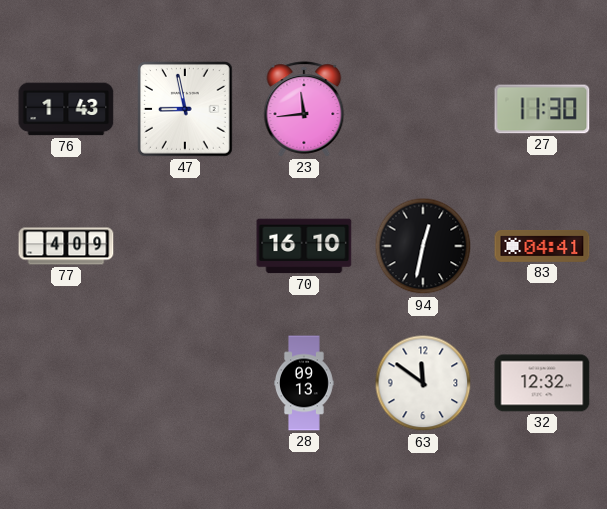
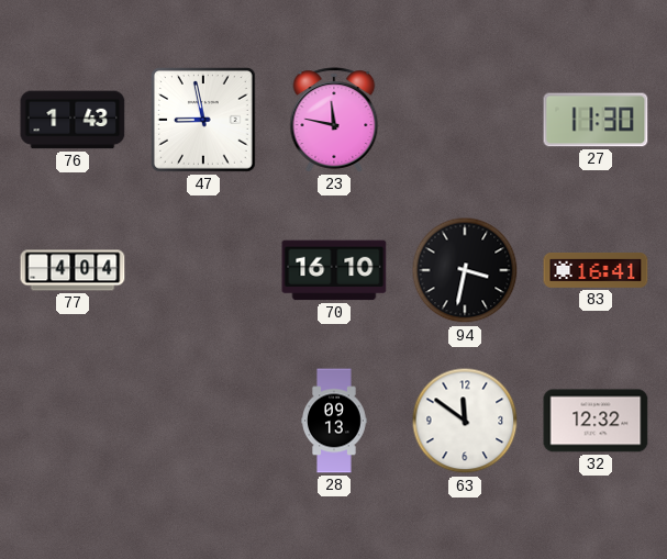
23: 11:44 -> 11:47
77: 4:09 -> 4:04
94: 12:32 -> 3:32
83: 04:41 -> 16:41
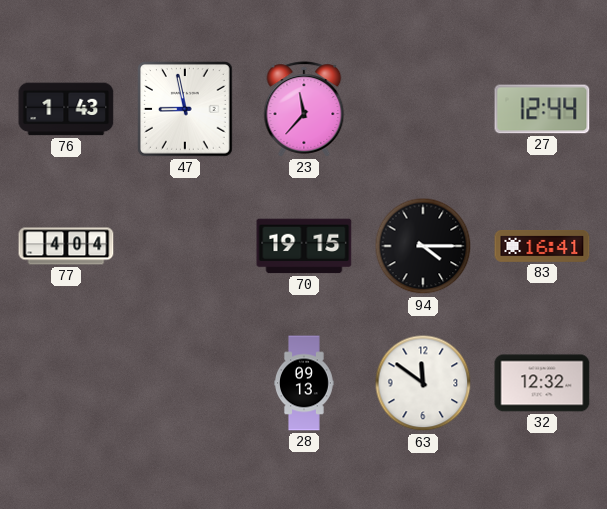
23: 11:47 -> 11:37
27: 11:30 -> 12:44
70: 16:10 -> 19:15
94: 3:32 -> 4:15
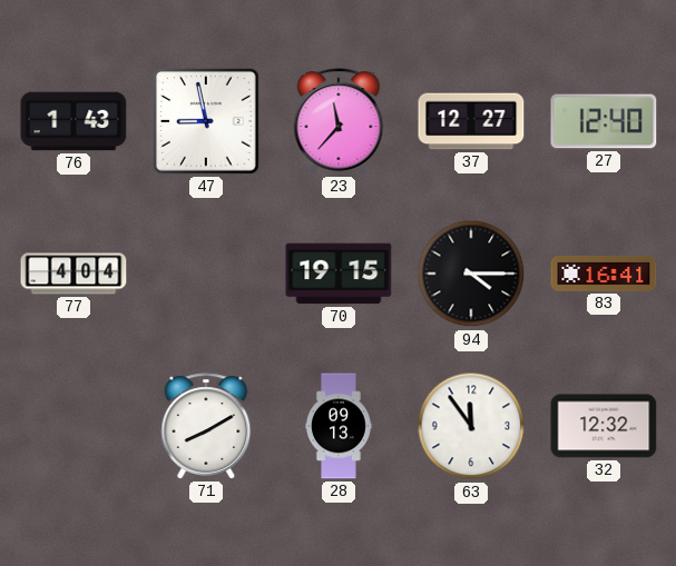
37: none -> 12:27
27: 12:44 -> 12:40
71: none -> 8:10
63: 11:51 -> 11:54
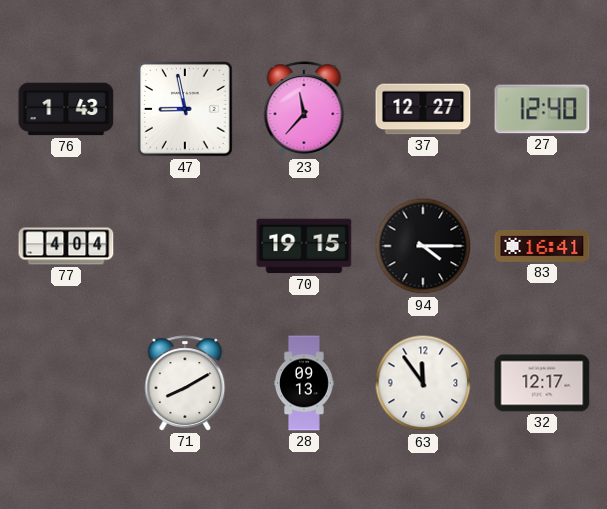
32: 12:32 -> 12:17
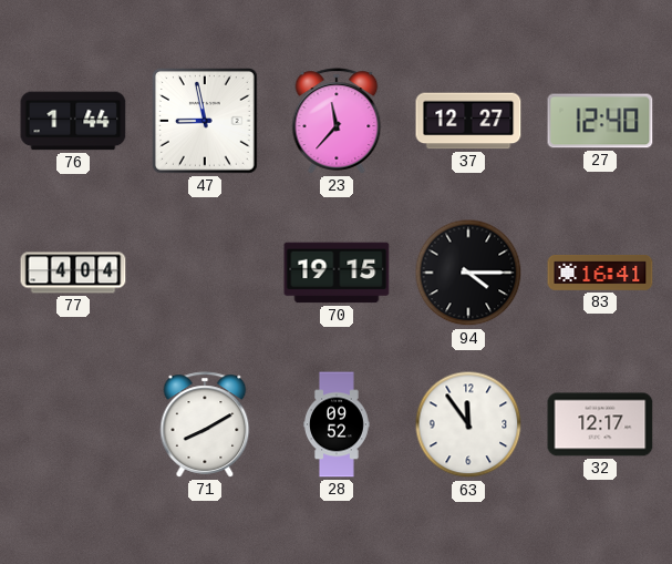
76: 1:43 -> 1:44
28: 09:13 -> 09:52
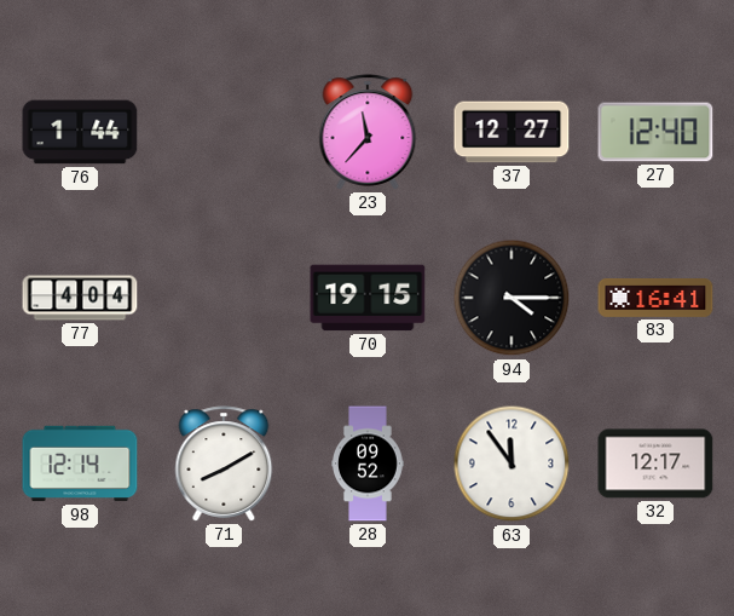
47: 8:58 -> none
98: none -> 12:14
